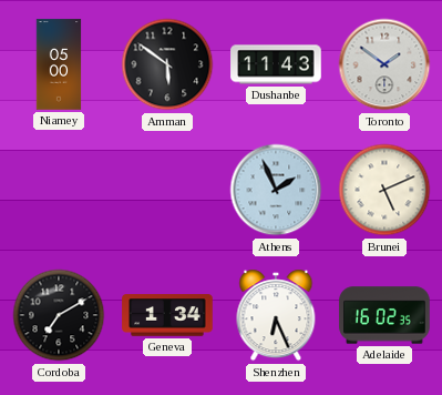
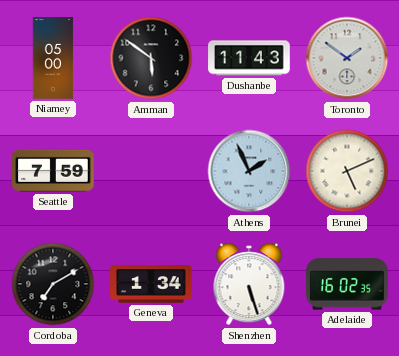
Seattle: none -> 7:59
Shenzhen: 6:26 -> 5:27
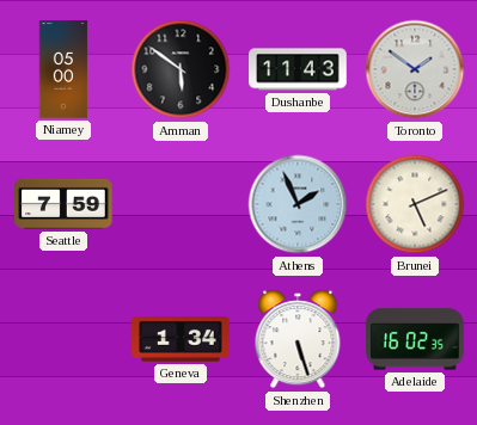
Cordoba: 7:10 -> none
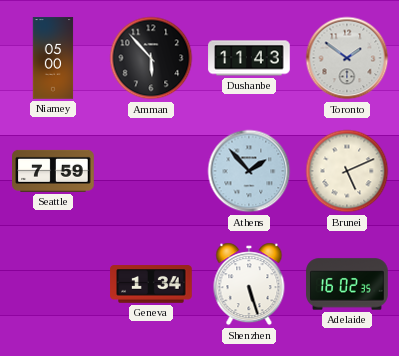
Amman: 5:51 -> 5:53
Athens: 1:56 -> 1:53
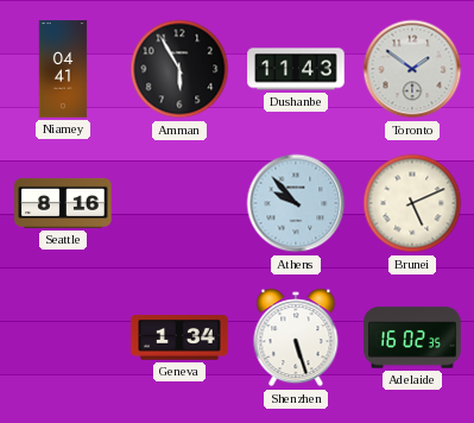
Niamey: 05:00 -> 04:41
Amman: 5:53 -> 5:55
Seattle: 7:59 -> 8:16
Athens: 1:53 -> 9:53
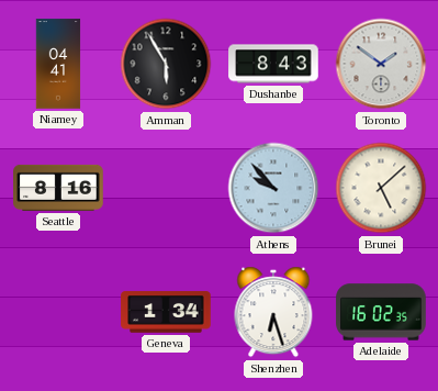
Dushanbe: 11:43 -> 8:43
Brunei: 5:11 -> 5:08
Shenzhen: 5:27 -> 6:27
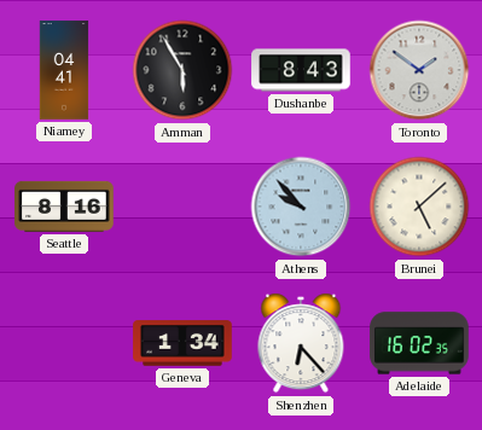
Shenzhen: 6:27 -> 6:23
